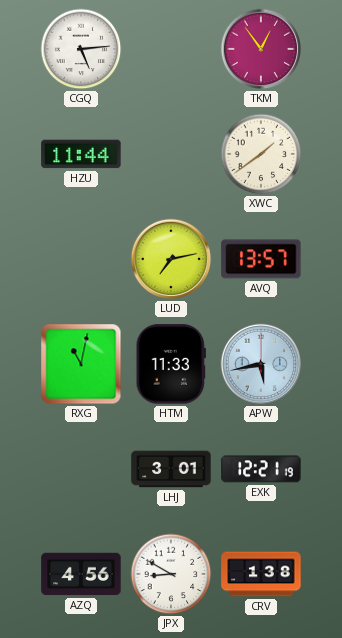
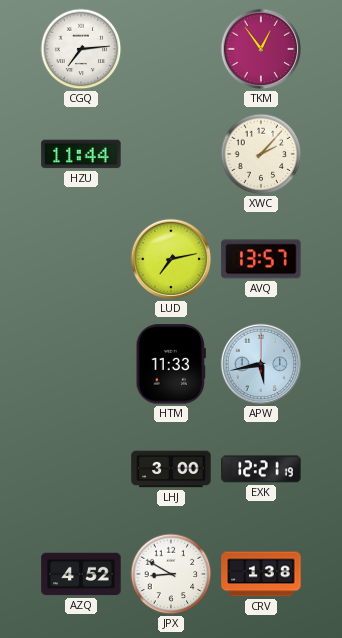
CGQ: 5:14 -> 7:14
XWC: 1:39 -> 2:07
RXG: 11:02 -> none
LHJ: 3:01 -> 3:00
AZQ: 4:56 -> 4:52
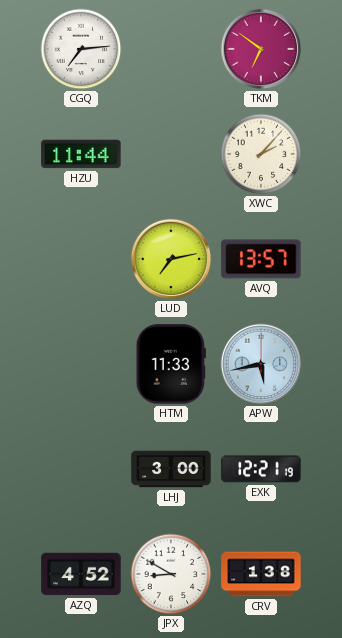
TKM: 12:54 -> 6:51
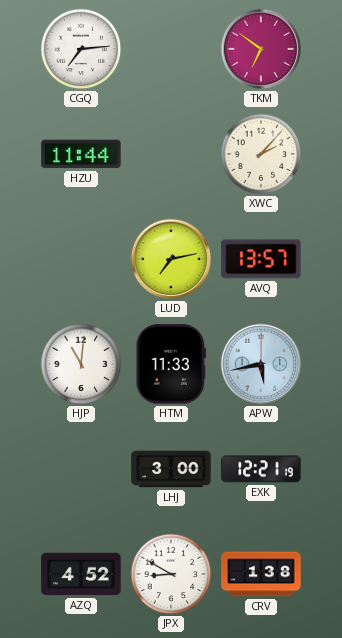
HJP: none -> 11:01
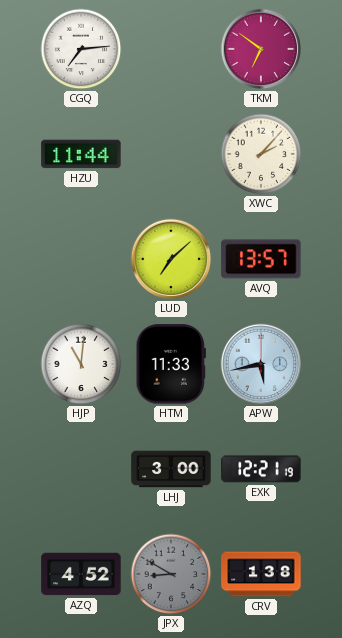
LUD: 7:13 -> 7:08
JPX dial: white -> grey
